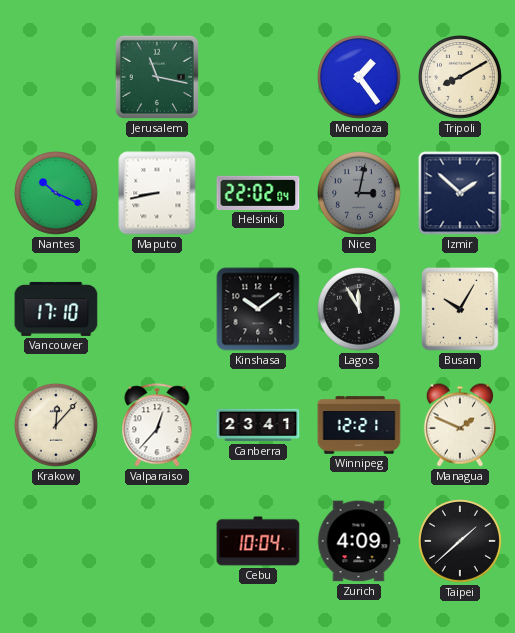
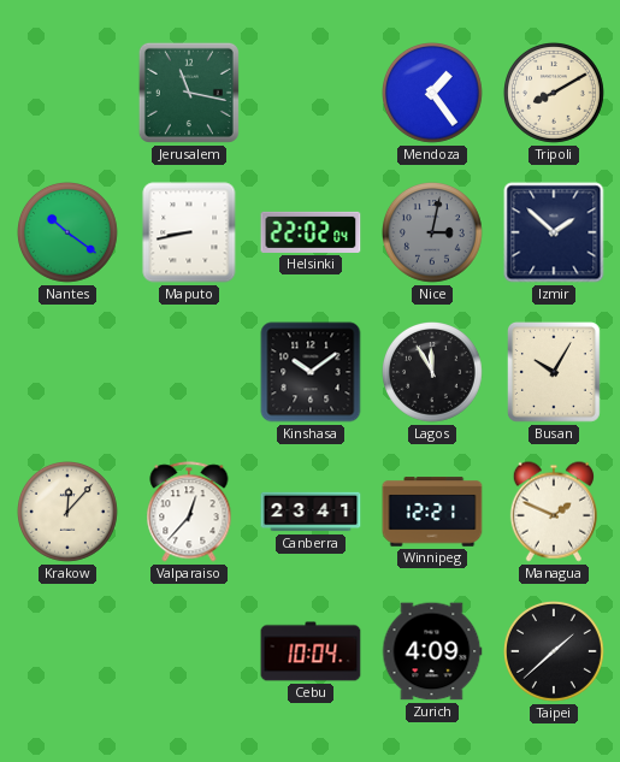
Nantes: 10:19 -> 10:21
Vancouver: 17:10 -> none
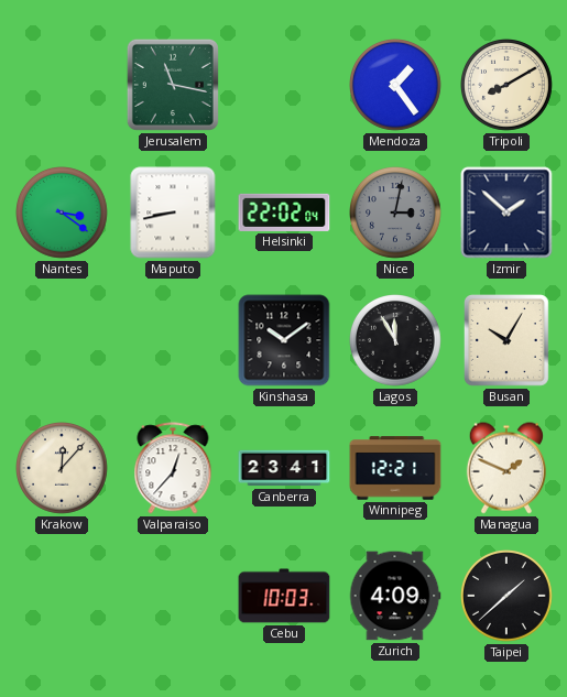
Nantes: 10:21 -> 3:21
Cebu: 10:04 -> 10:03
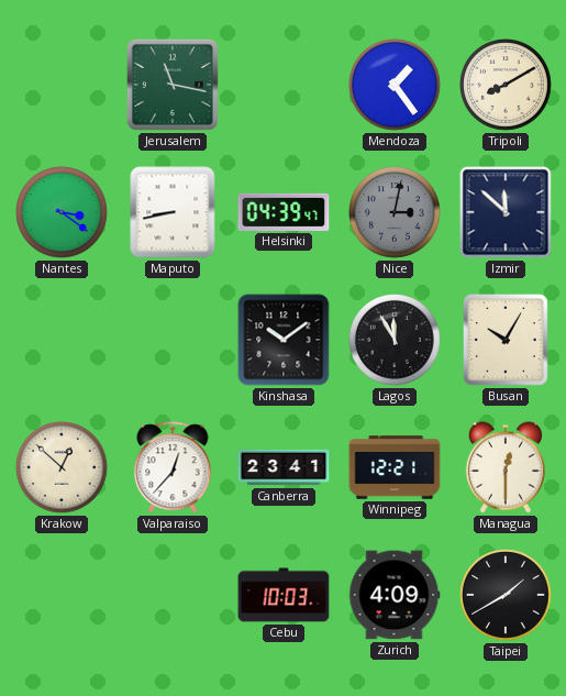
Helsinki: 22:02 -> 04:39
Izmir: 1:52 -> 11:52
Krakow: 12:07 -> 12:52
Managua: 1:49 -> 12:30
Taipei: 1:38 -> 1:40
